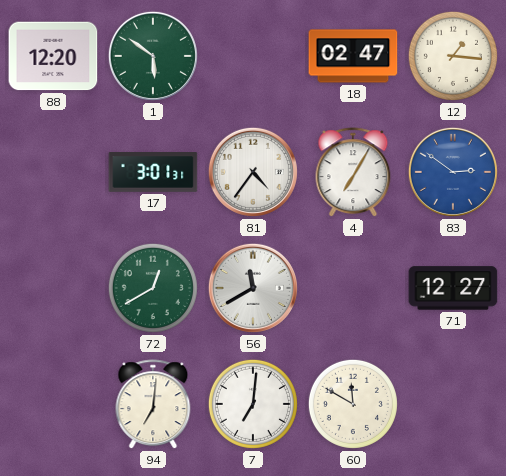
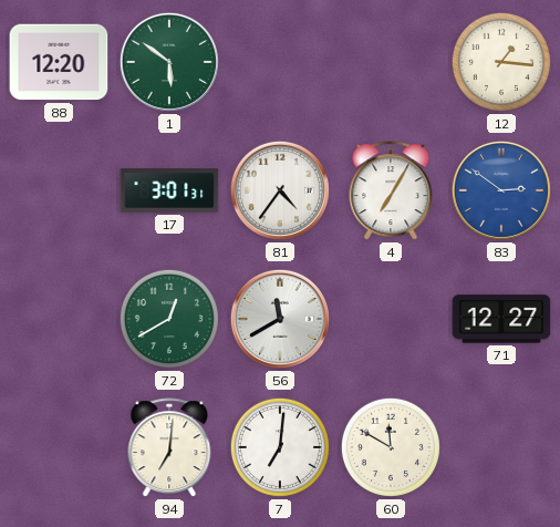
18: 02:47 -> none
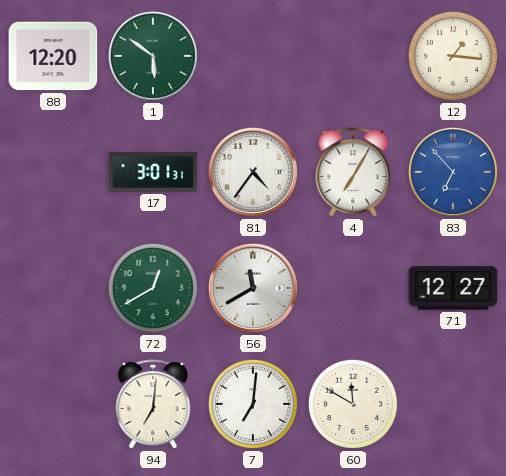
83: 2:51 -> 6:53
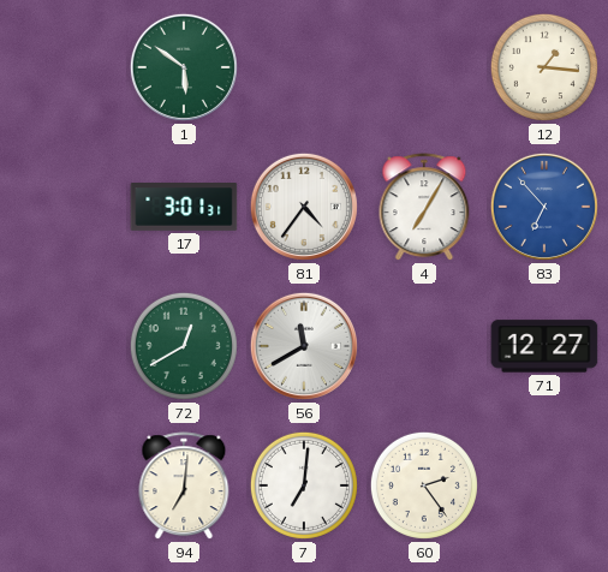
88: 12:20 -> none
60: 11:50 -> 2:24
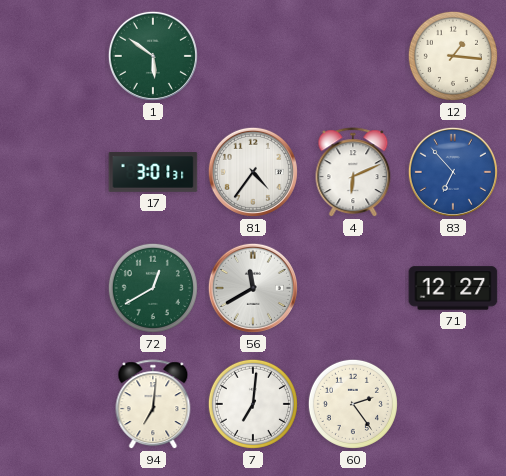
4: 7:05 -> 6:11
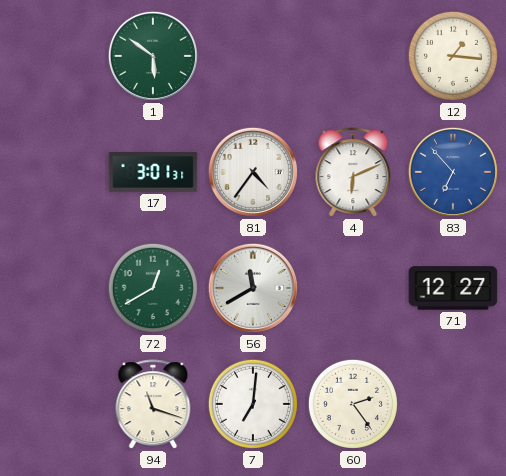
94: 7:01 -> 11:18
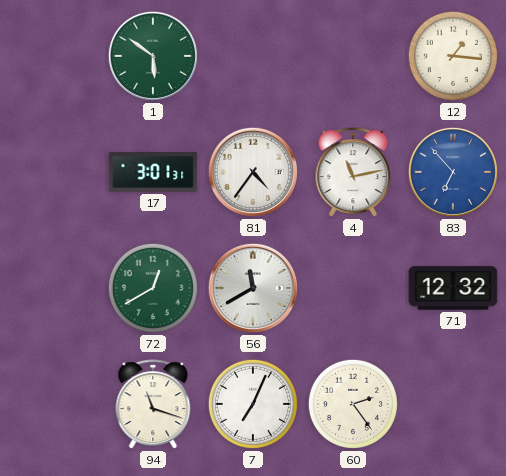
4: 6:11 -> 11:13
71: 12:27 -> 12:32
7: 7:01 -> 7:04
